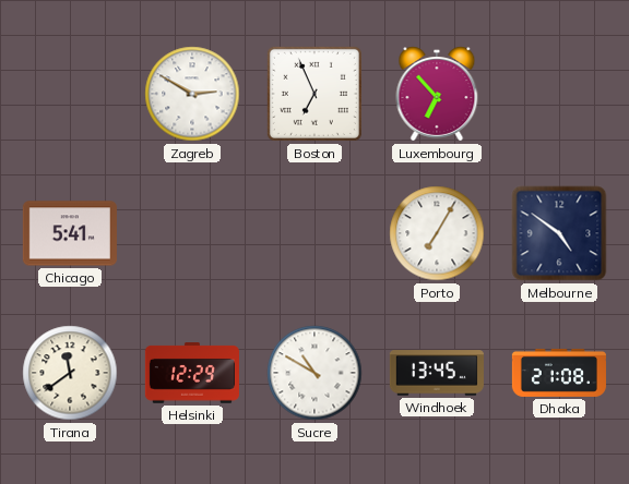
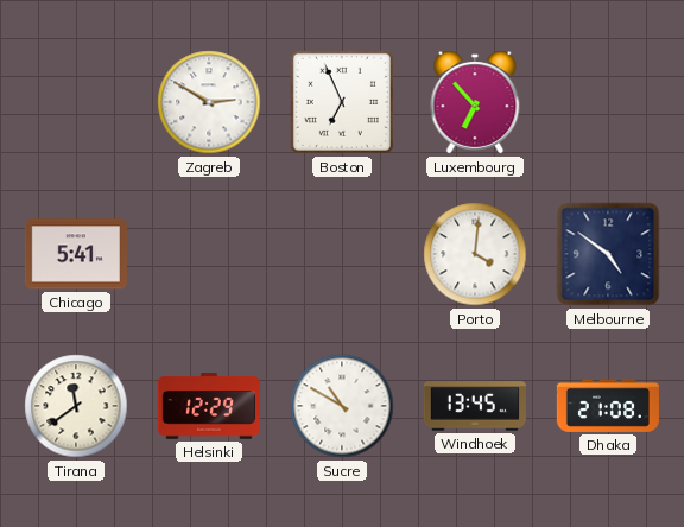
Porto: 7:05 -> 4:01
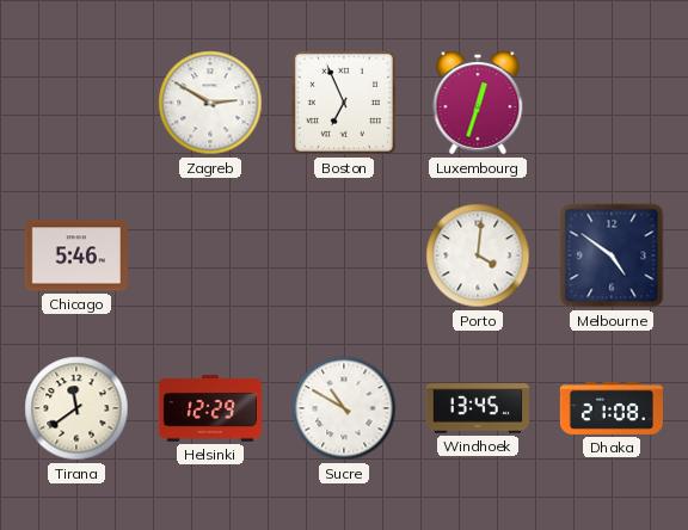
Luxembourg: 6:53 -> 12:33
Chicago: 5:41 -> 5:46
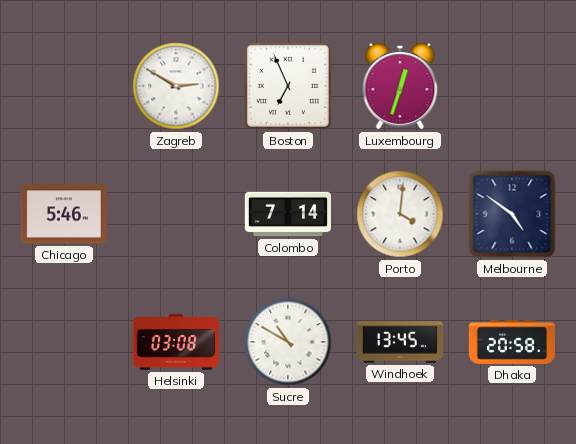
Colombo: none -> 7:14
Tirana: 11:39 -> none
Helsinki: 12:29 -> 03:08
Dhaka: 21:08 -> 20:58
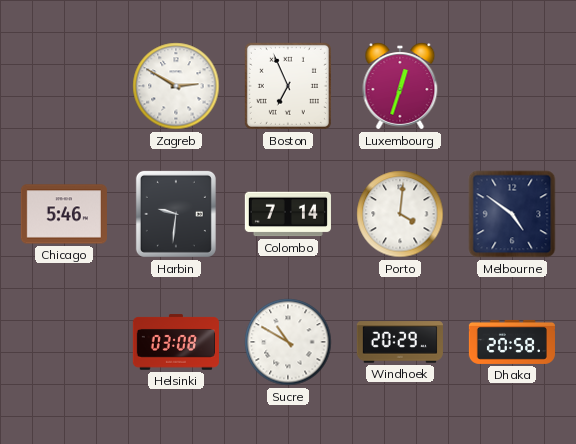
Harbin: none -> 9:31
Windhoek: 13:45 -> 20:29
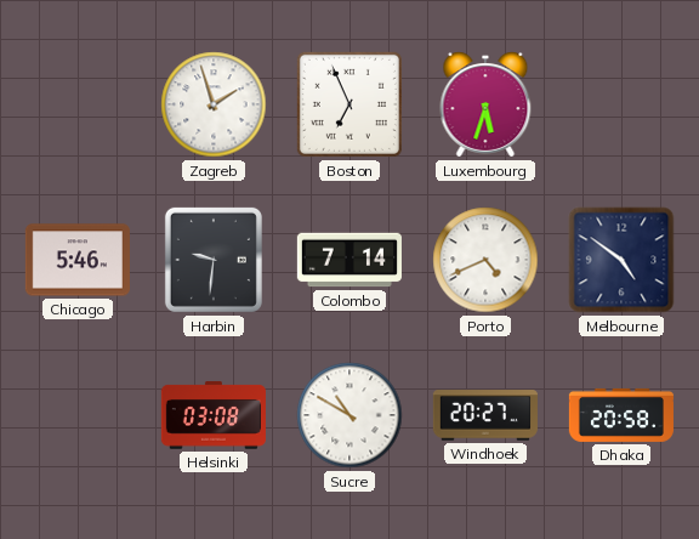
Zagreb: 2:50 -> 1:57
Luxembourg: 12:33 -> 5:33
Porto: 4:01 -> 4:41
Windhoek: 20:29 -> 20:27
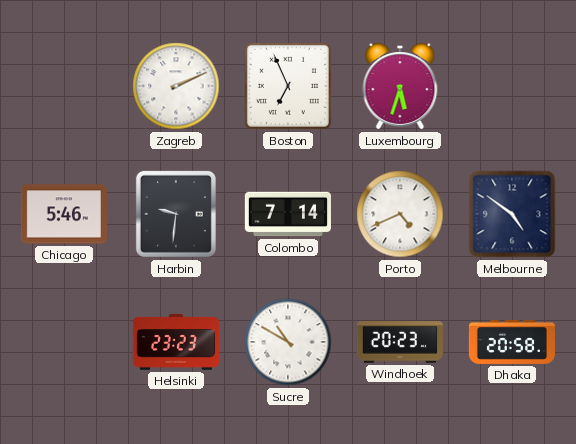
Zagreb: 1:57 -> 2:11
Helsinki: 03:08 -> 23:23
Windhoek: 20:27 -> 20:23
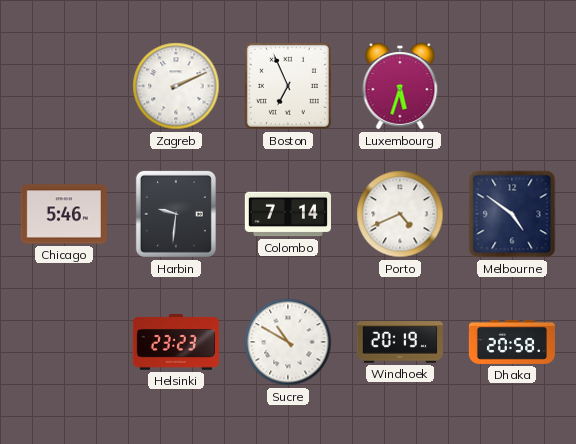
Windhoek: 20:23 -> 20:19
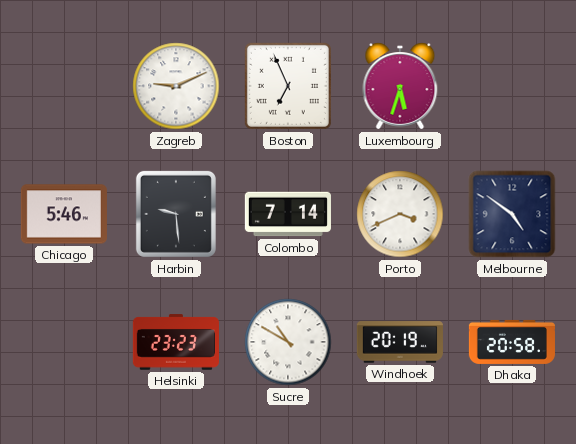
Zagreb: 2:11 -> 9:11
Harbin: 9:31 -> 9:29
Porto: 4:41 -> 3:41
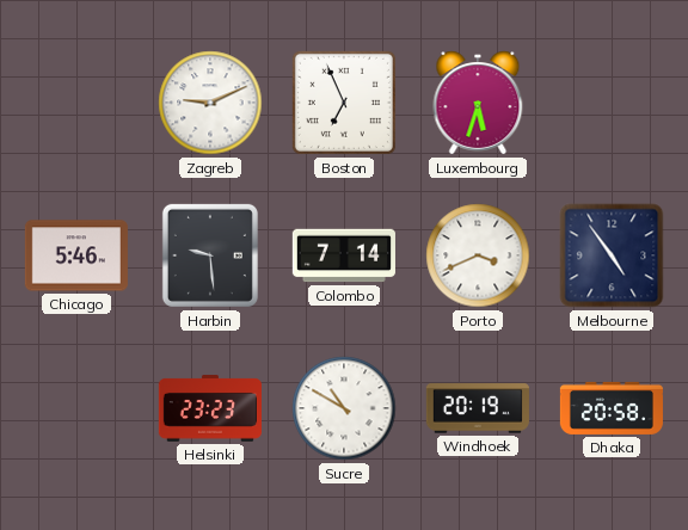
Melbourne: 4:51 -> 4:54
